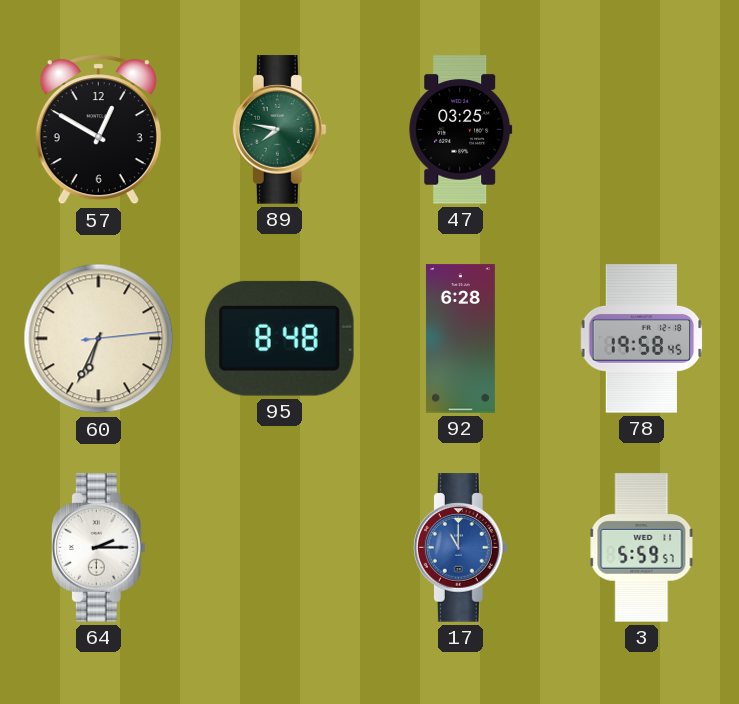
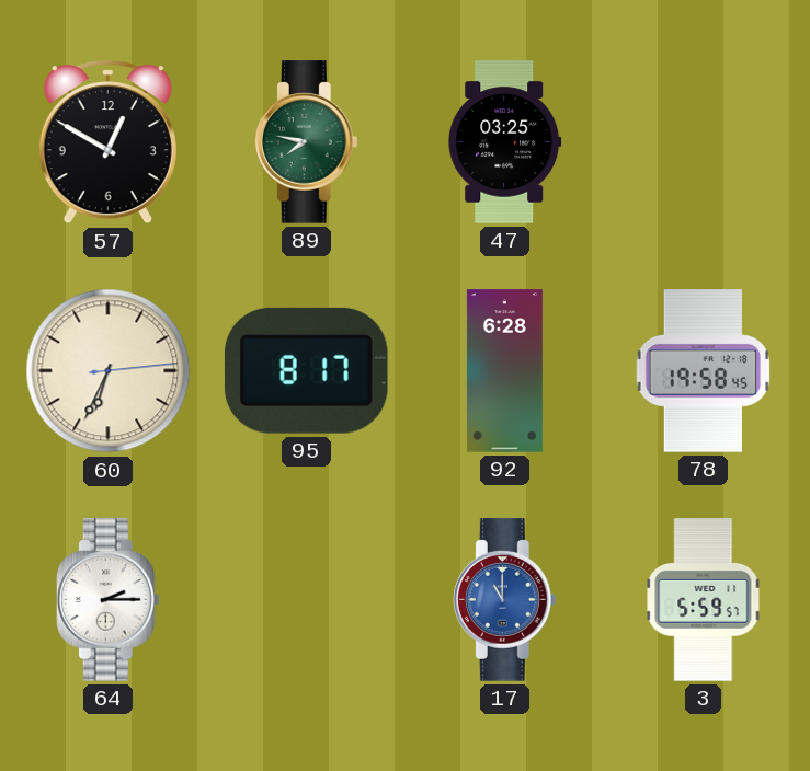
95: 8:48 -> 8:17
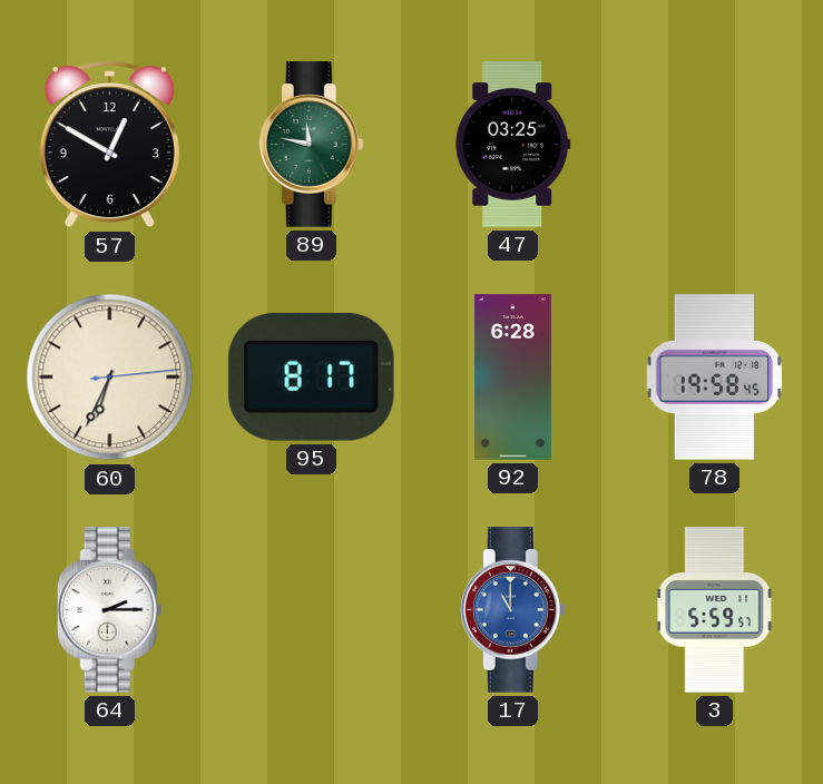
89: 7:47 -> 11:47
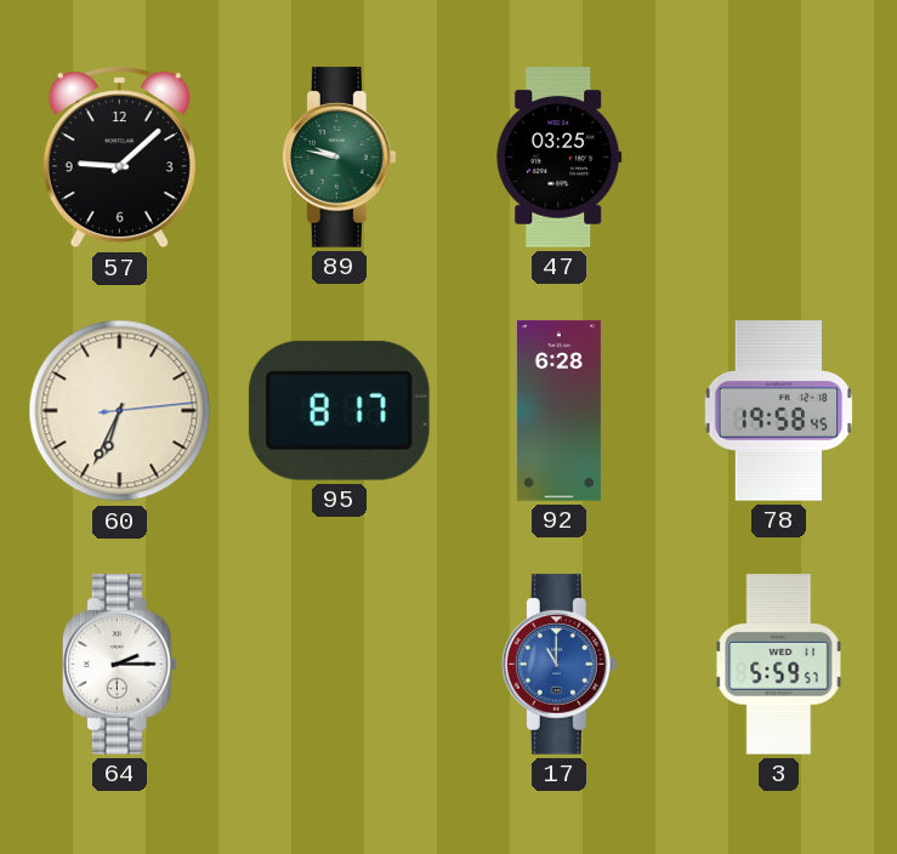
57: 12:50 -> 9:08
89: 11:47 -> 9:47
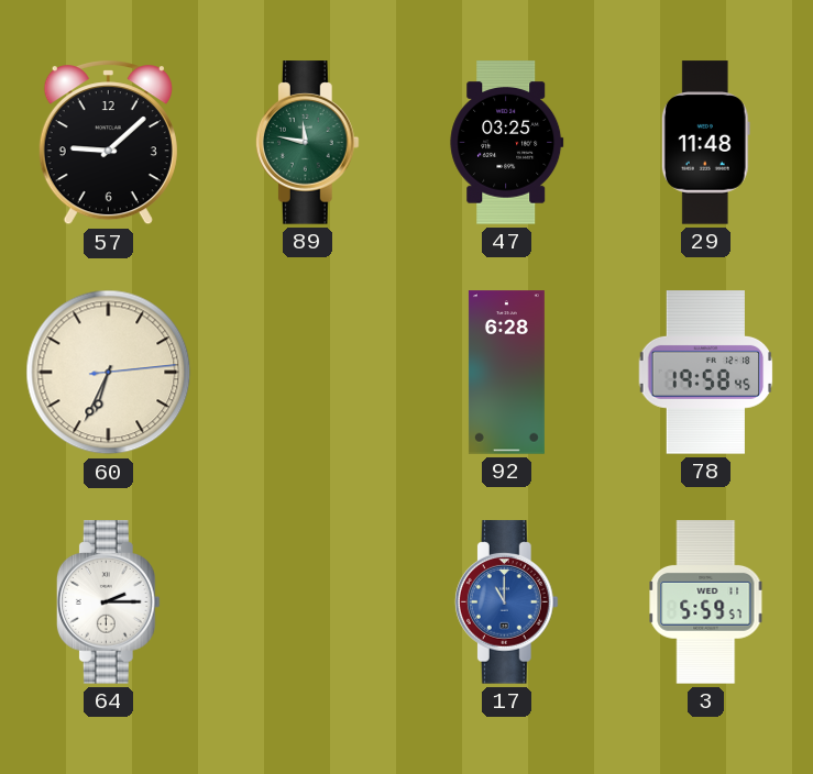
89: 9:47 -> 11:47
29: none -> 11:48
95: 8:17 -> none
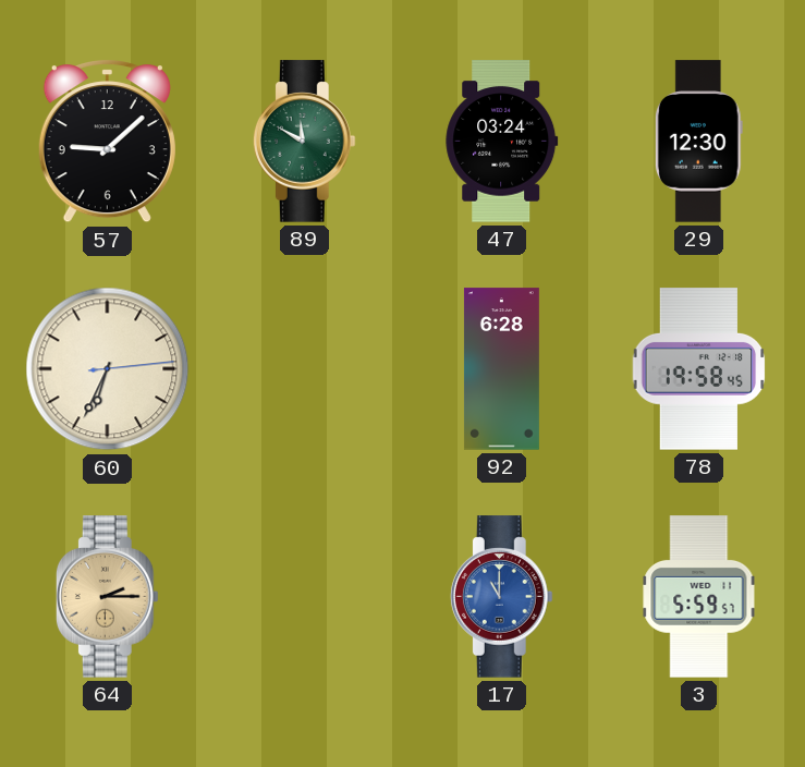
89: 11:47 -> 11:50
47: 03:25 -> 03:24
29: 11:48 -> 12:30
64 dial: white -> champagne
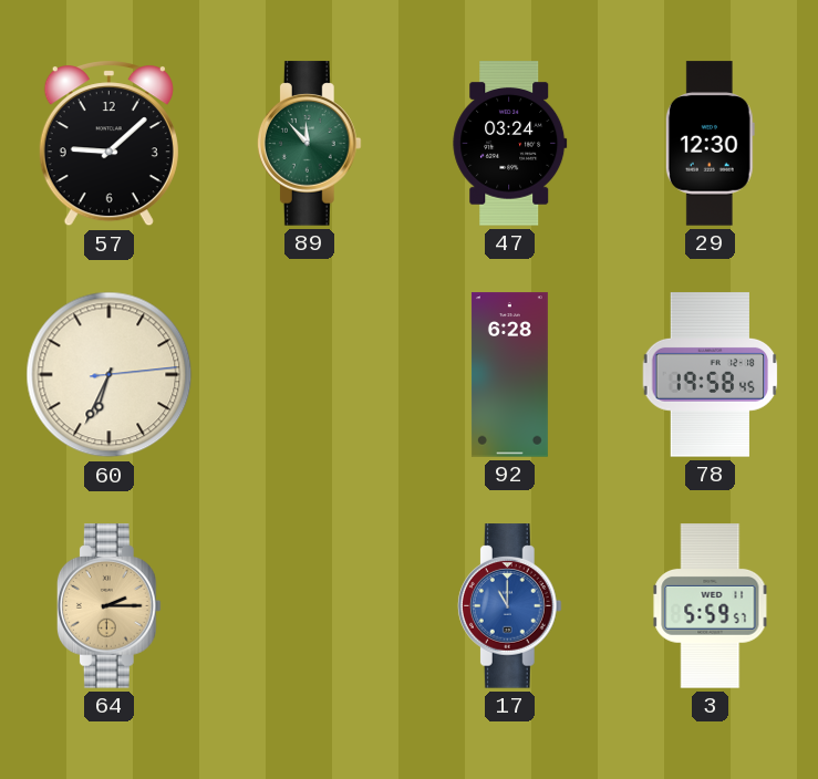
89: 11:50 -> 11:53
